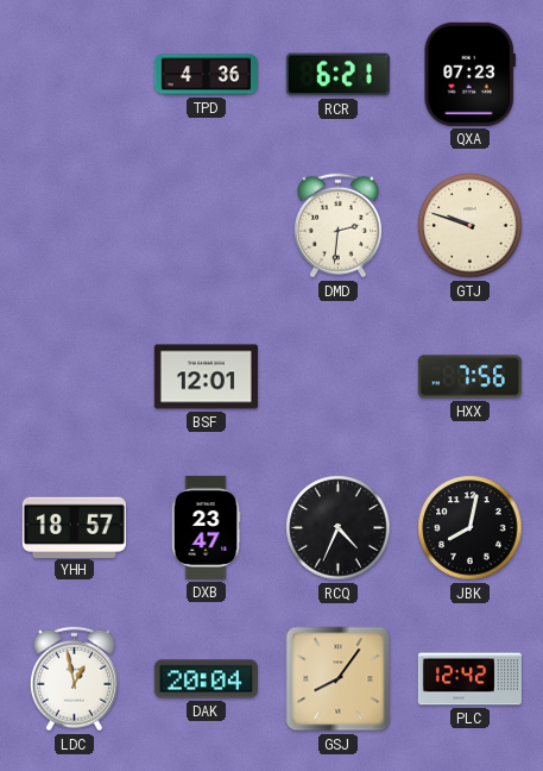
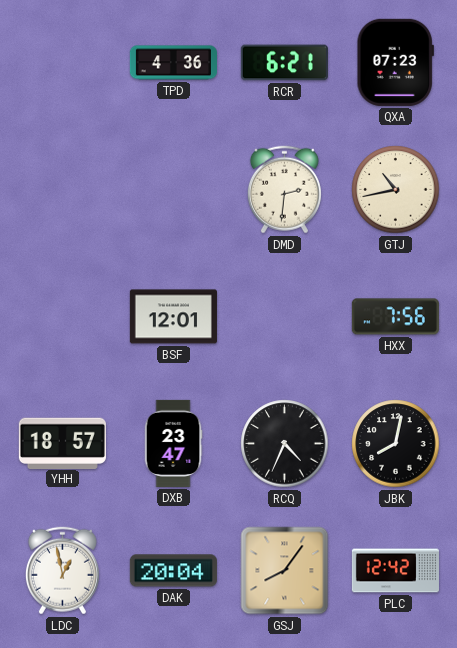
GTJ: 9:48 -> 10:43
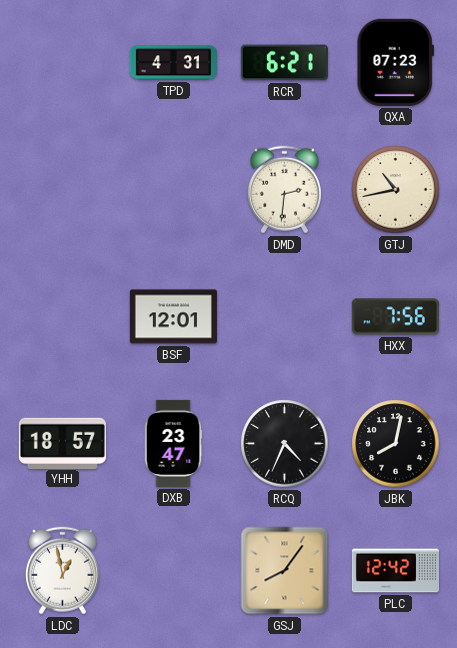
TPD: 4:36 -> 4:31
DAK: 20:04 -> none
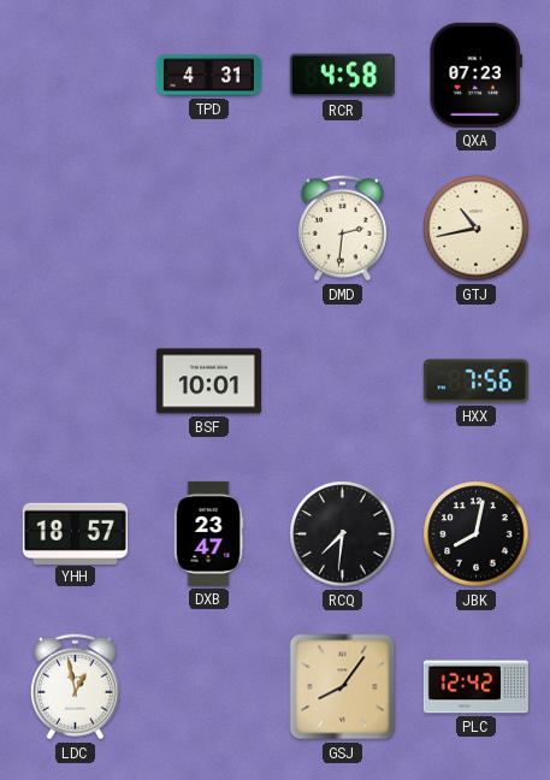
RCR: 6:21 -> 4:58
BSF: 12:01 -> 10:01
RCQ: 4:34 -> 7:31
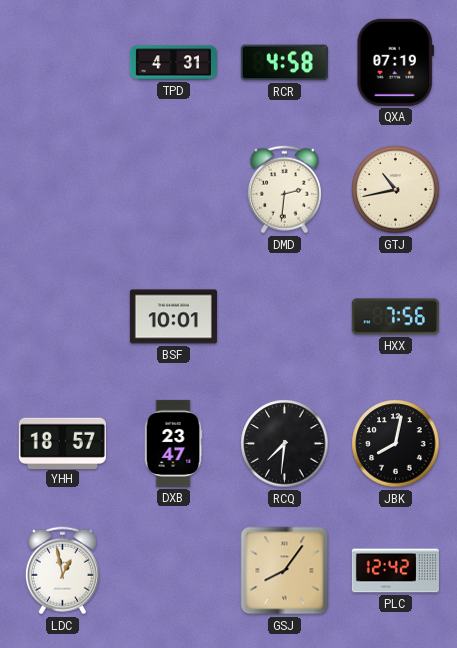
QXA: 07:23 -> 07:19
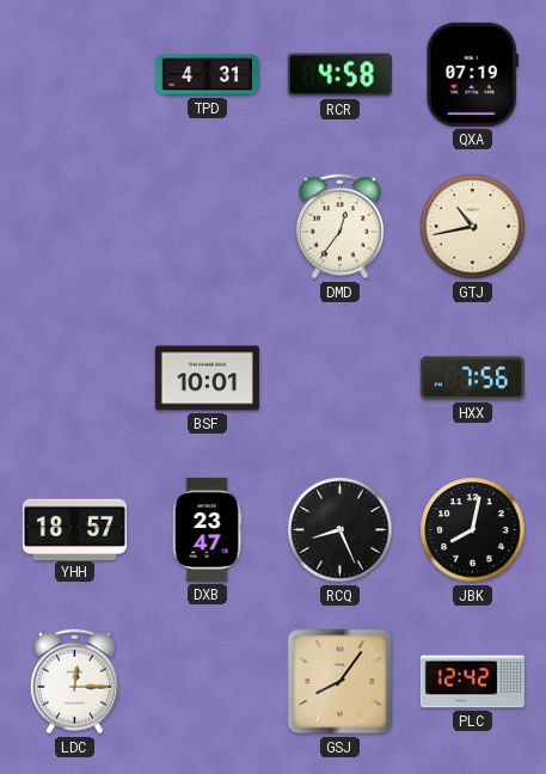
DMD: 2:31 -> 12:36
RCQ: 7:31 -> 8:26
LDC: 12:58 -> 12:15
